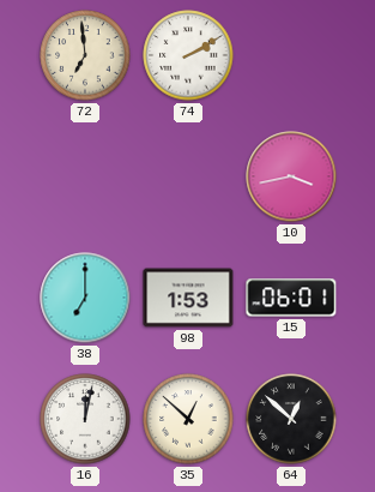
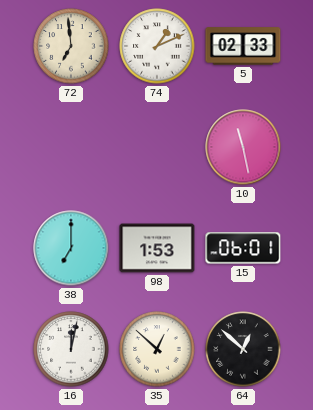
74: 2:10 -> 1:11
5: none -> 02:33
10: 3:43 -> 11:28
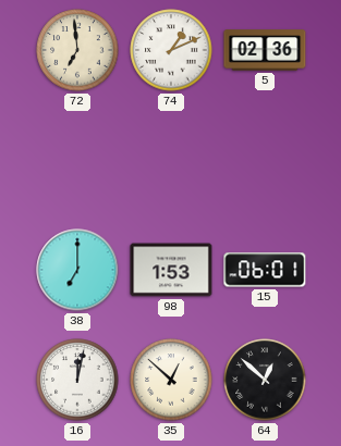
5: 02:33 -> 02:36
10: 11:28 -> none
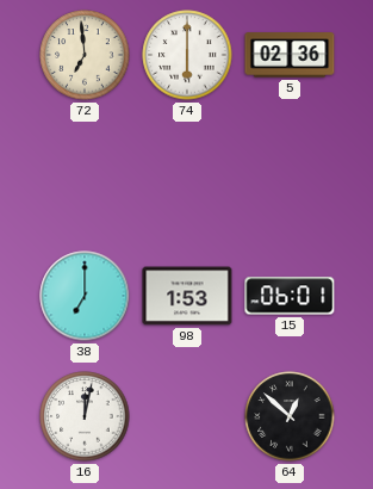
74: 1:11 -> 6:00
35: 12:52 -> none
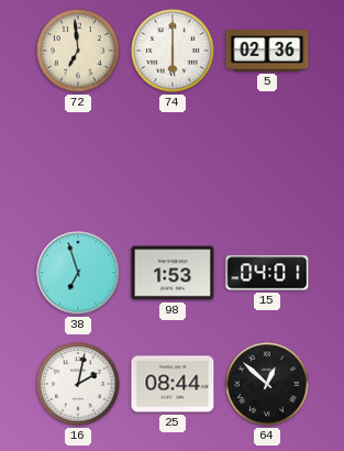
38: 7:00 -> 6:57
15: 06:01 -> 04:01
16: 12:02 -> 2:02
25: none -> 08:44
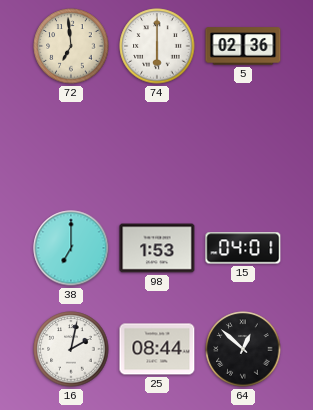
38: 6:57 -> 7:00
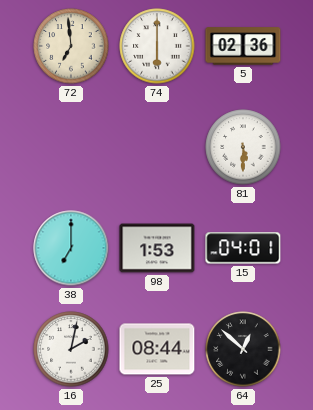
81: none -> 5:30
